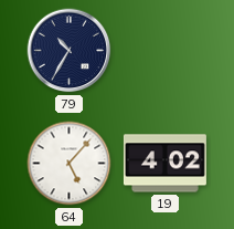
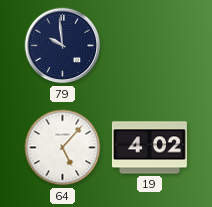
79: 10:35 -> 9:59
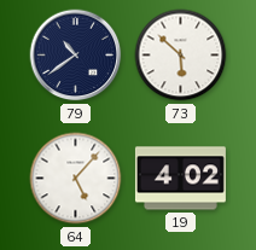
79: 9:59 -> 10:39
73: none -> 5:52
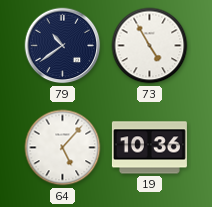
73: 5:52 -> 4:55
19: 4:02 -> 10:36
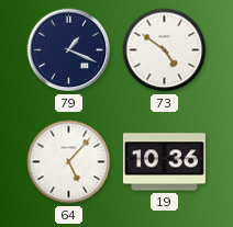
79: 10:39 -> 1:19
73: 4:55 -> 4:51
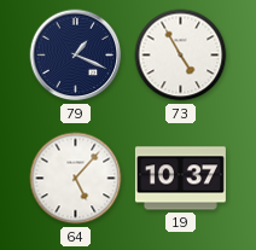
73: 4:51 -> 4:55
19: 10:36 -> 10:37
